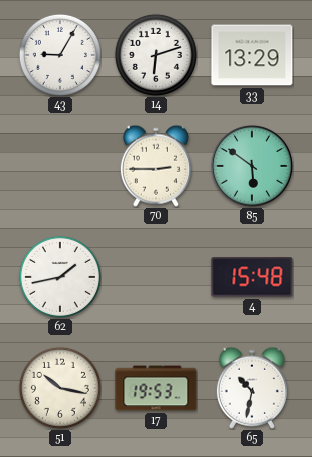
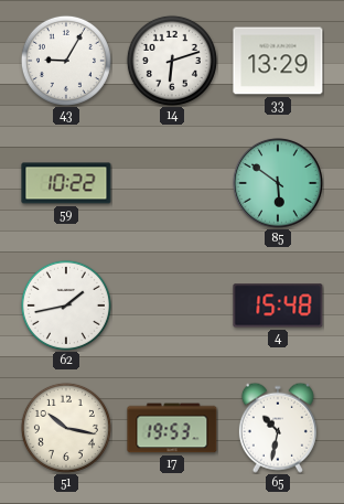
59: none -> 10:22
70: 2:45 -> none
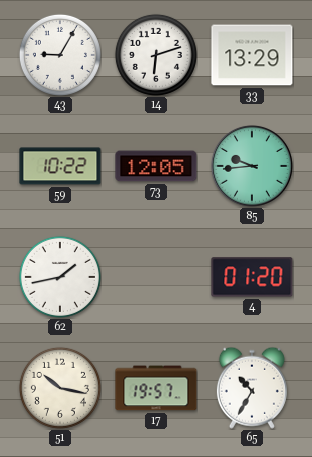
73: none -> 12:05
85: 5:51 -> 9:44
4: 15:48 -> 01:20
17: 19:53 -> 19:57
65: 10:32 -> 10:35
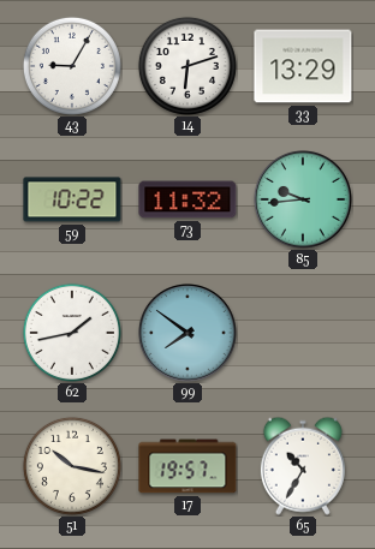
73: 12:05 -> 11:32
99: none -> 7:51
4: 01:20 -> none
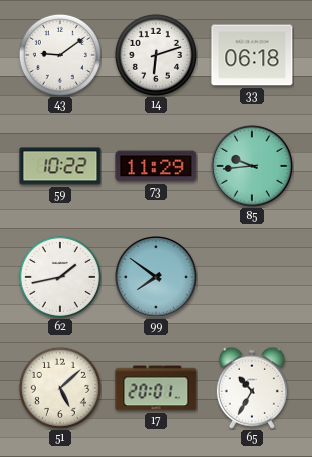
43: 9:05 -> 9:09
33: 13:29 -> 06:18
73: 11:32 -> 11:29
51: 10:17 -> 5:08
17: 19:57 -> 20:01
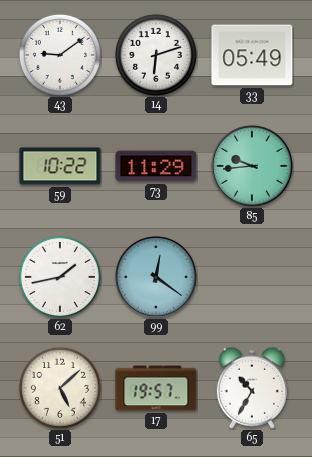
33: 06:18 -> 05:49
99: 7:51 -> 12:21
17: 20:01 -> 19:57
